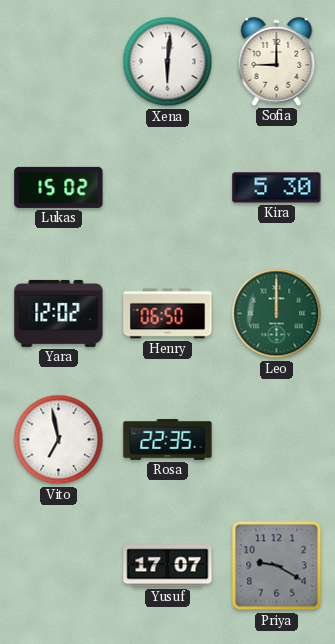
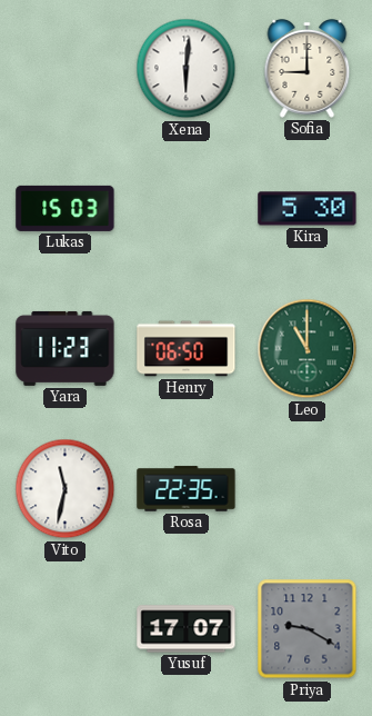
Lukas: 15:02 -> 15:03
Yara: 12:02 -> 11:23
Leo: 12:00 -> 11:00
Vito: 6:58 -> 11:32
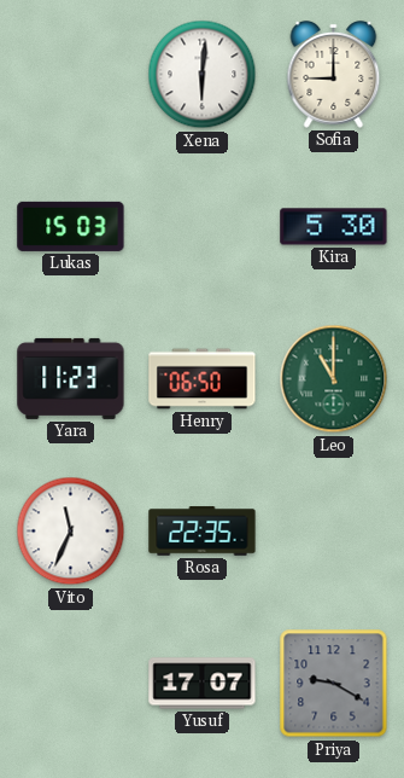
Vito: 11:32 -> 11:34
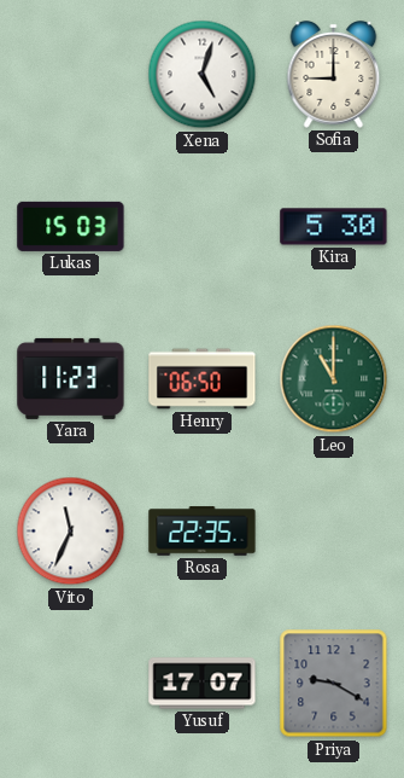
Xena: 6:01 -> 5:03
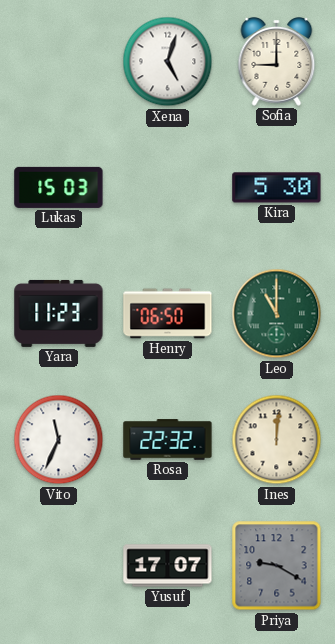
Rosa: 22:35 -> 22:32
Ines: none -> 12:01
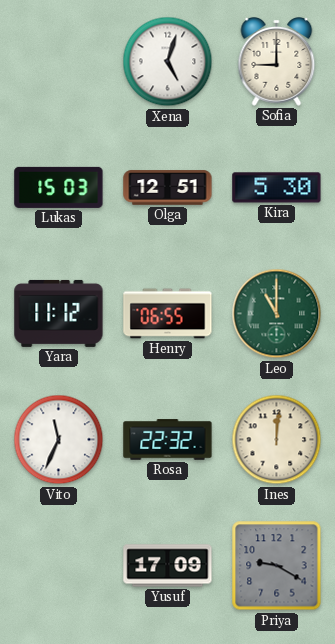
Olga: none -> 12:51
Yara: 11:23 -> 11:12
Henry: 06:50 -> 06:55
Yusuf: 17:07 -> 17:09
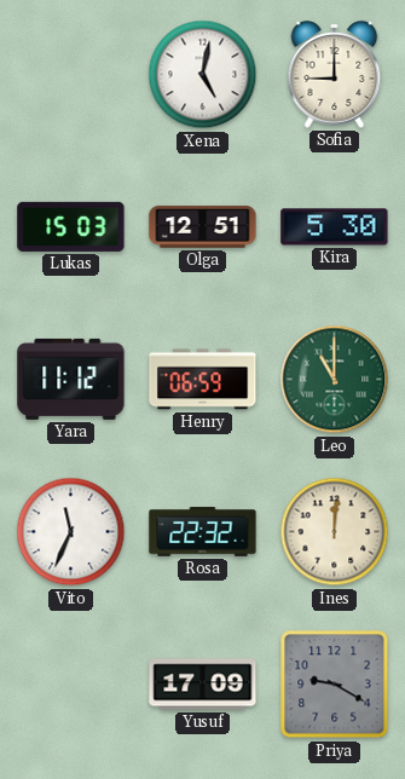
Xena: 5:03 -> 5:02
Henry: 06:55 -> 06:59
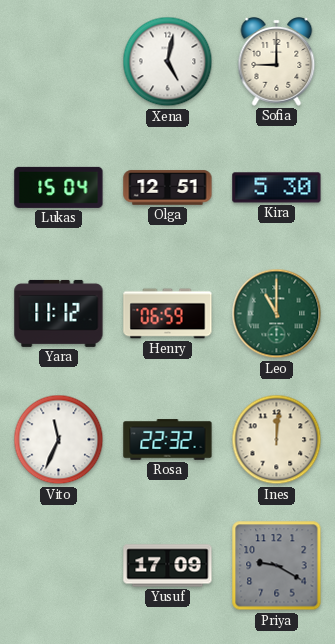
Lukas: 15:03 -> 15:04
